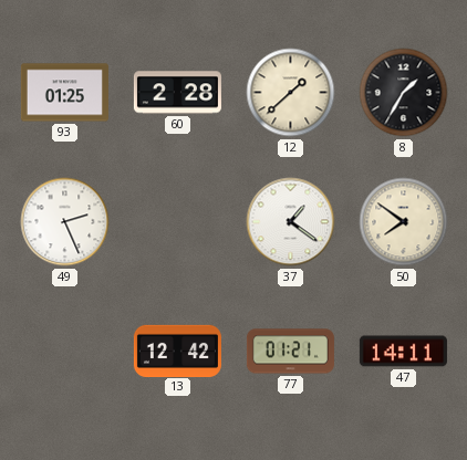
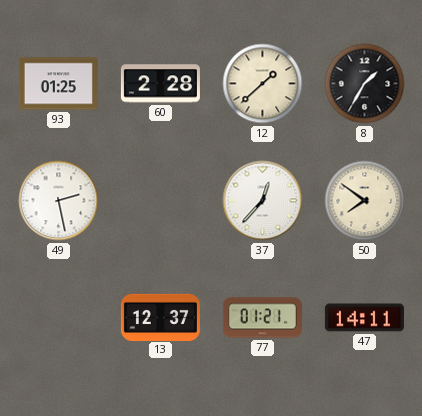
49: 2:26 -> 2:28
37: 1:21 -> 12:37
13: 12:42 -> 12:37
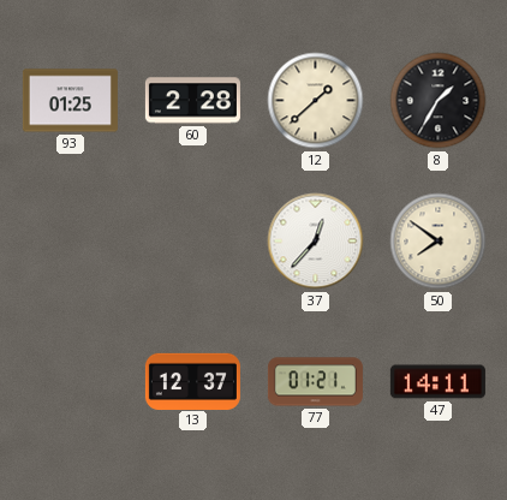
49: 2:28 -> none
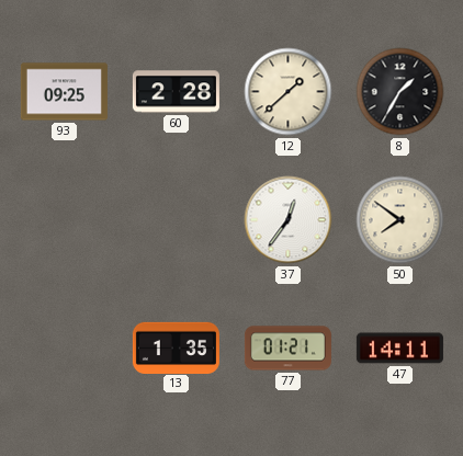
93: 01:25 -> 09:25
37: 12:37 -> 12:36
13: 12:37 -> 1:35
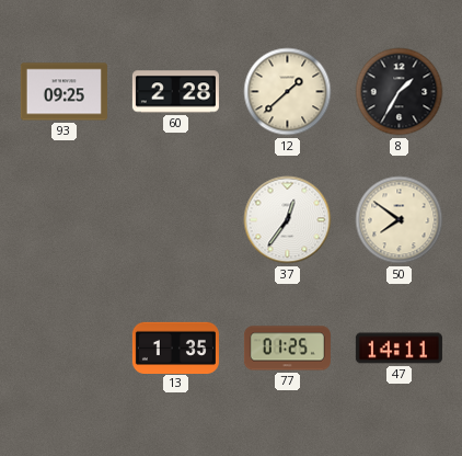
77: 01:21 -> 01:25
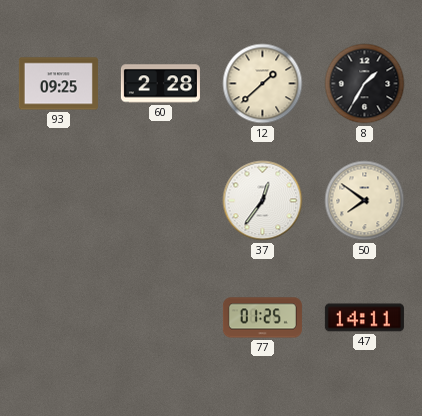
13: 1:35 -> none
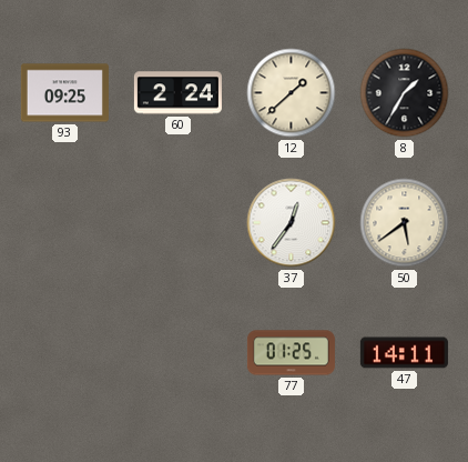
60: 2:28 -> 2:24
50: 7:51 -> 5:39
